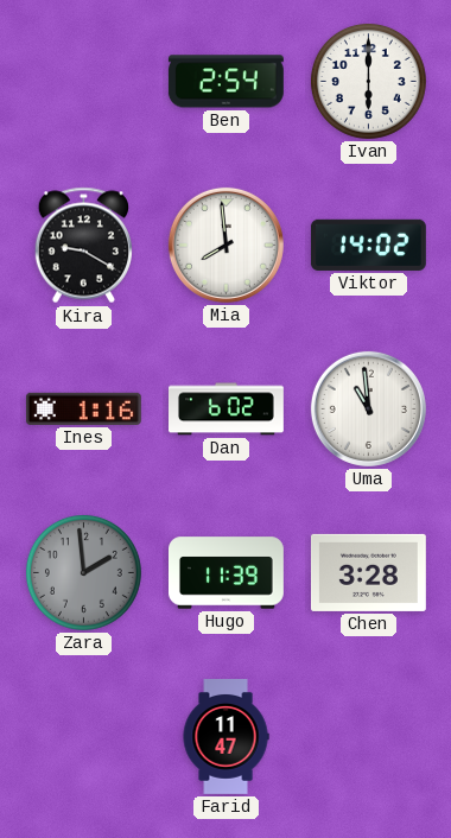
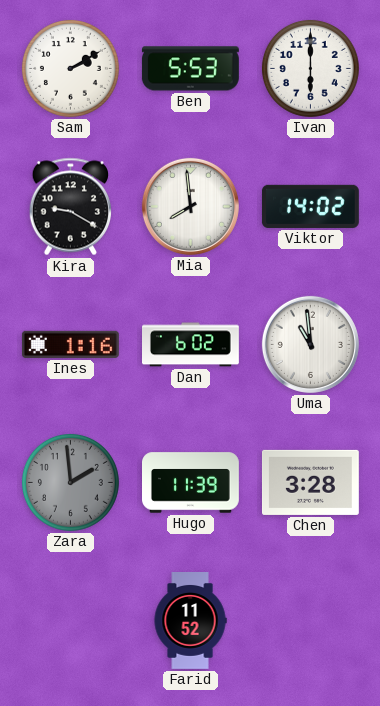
Sam: none -> 2:10
Ben: 2:54 -> 5:53
Farid: 11:47 -> 11:52
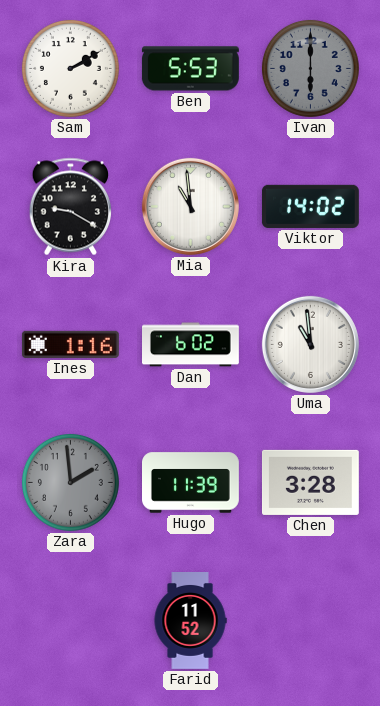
Ivan dial: white -> grey
Mia: 7:59 -> 10:59
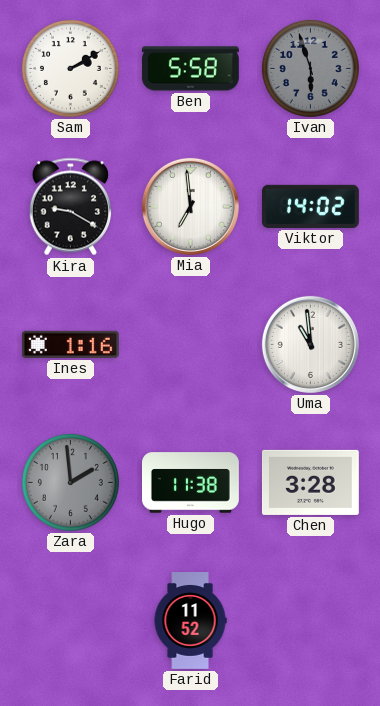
Ben: 5:53 -> 5:58
Ivan: 6:00 -> 5:57
Mia: 10:59 -> 6:59
Dan: 6:02 -> none
Hugo: 11:39 -> 11:38
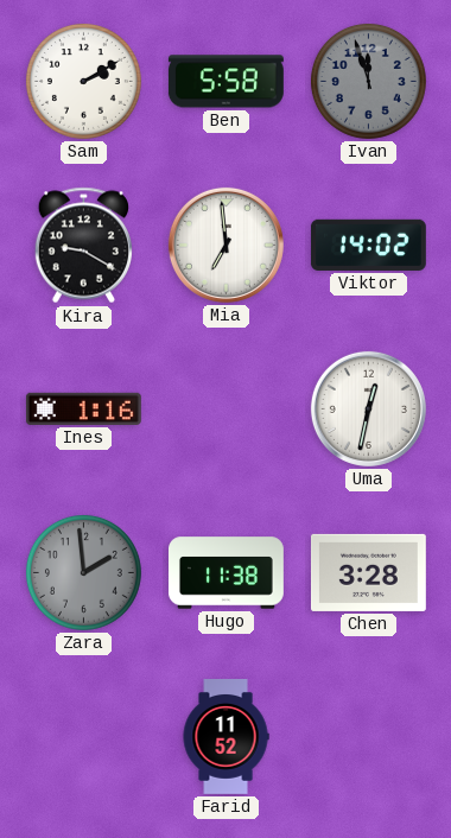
Ivan: 5:57 -> 11:57
Uma: 10:59 -> 12:32
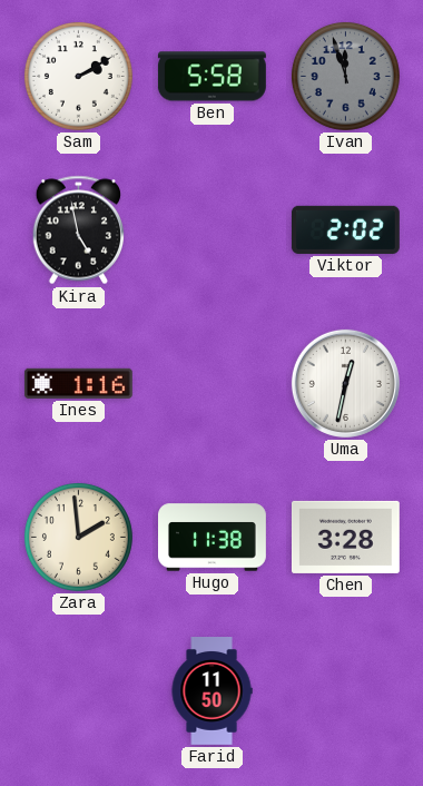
Kira: 9:20 -> 4:58
Mia: 6:59 -> none
Viktor: 14:02 -> 2:02
Zara dial: grey -> cream
Farid: 11:52 -> 11:50
